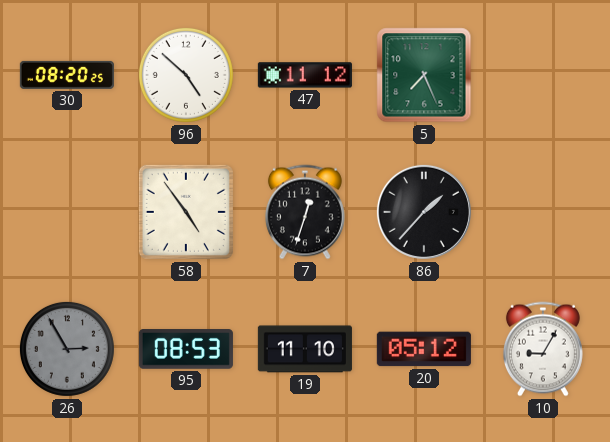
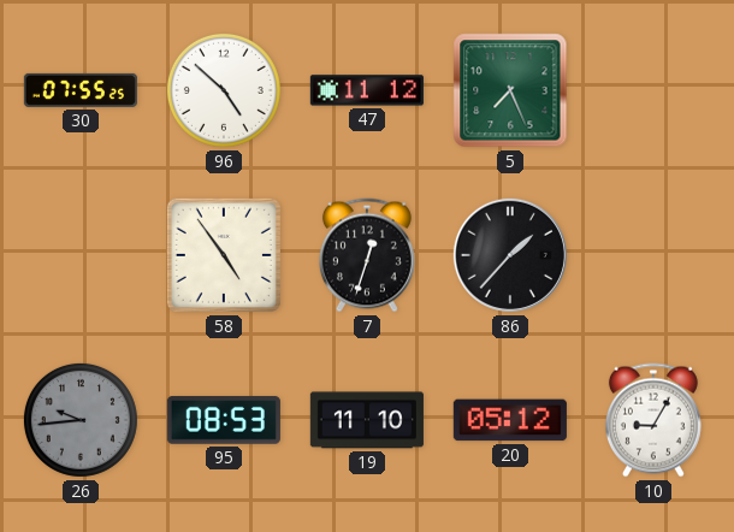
30: 08:20 -> 07:55
26: 2:55 -> 9:44
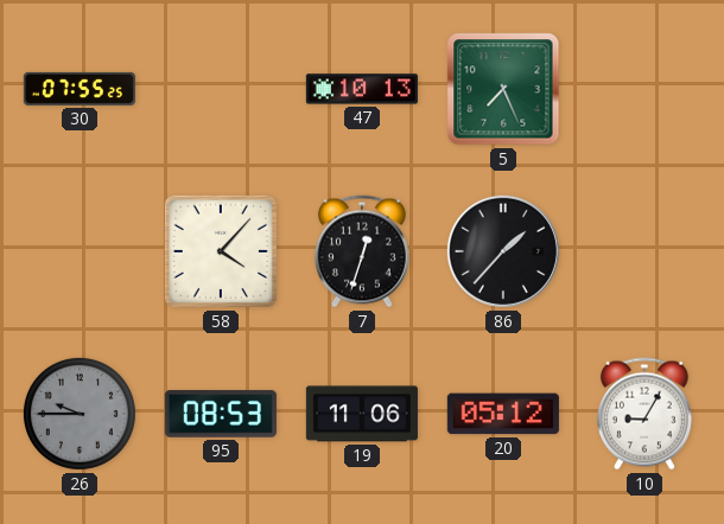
96: 4:52 -> none
47: 11:12 -> 10:13
58: 4:54 -> 4:07
26: 9:44 -> 9:45
19: 11:10 -> 11:06
